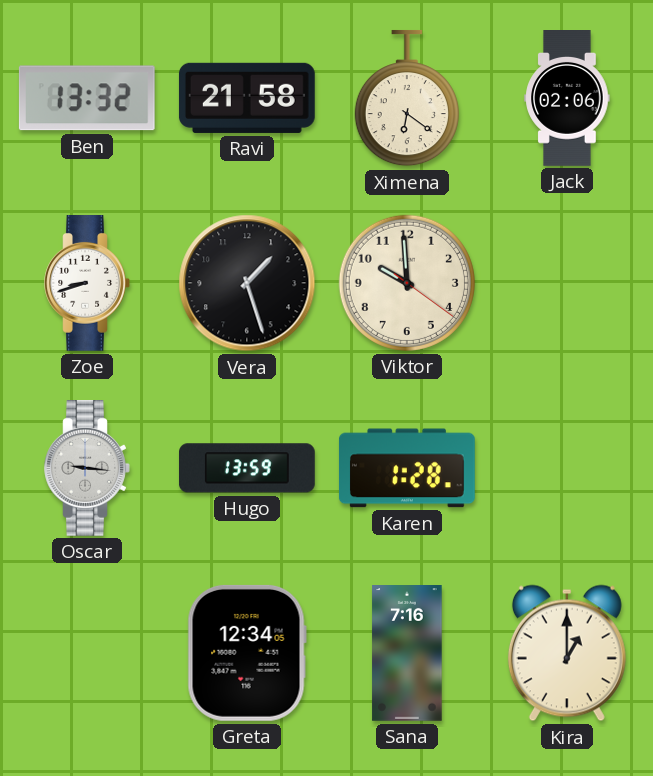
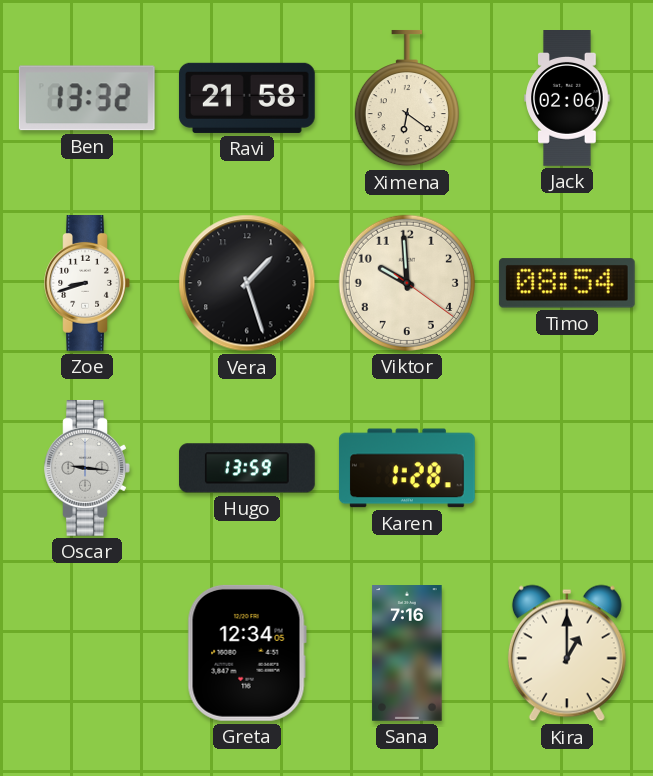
Timo: none -> 08:54
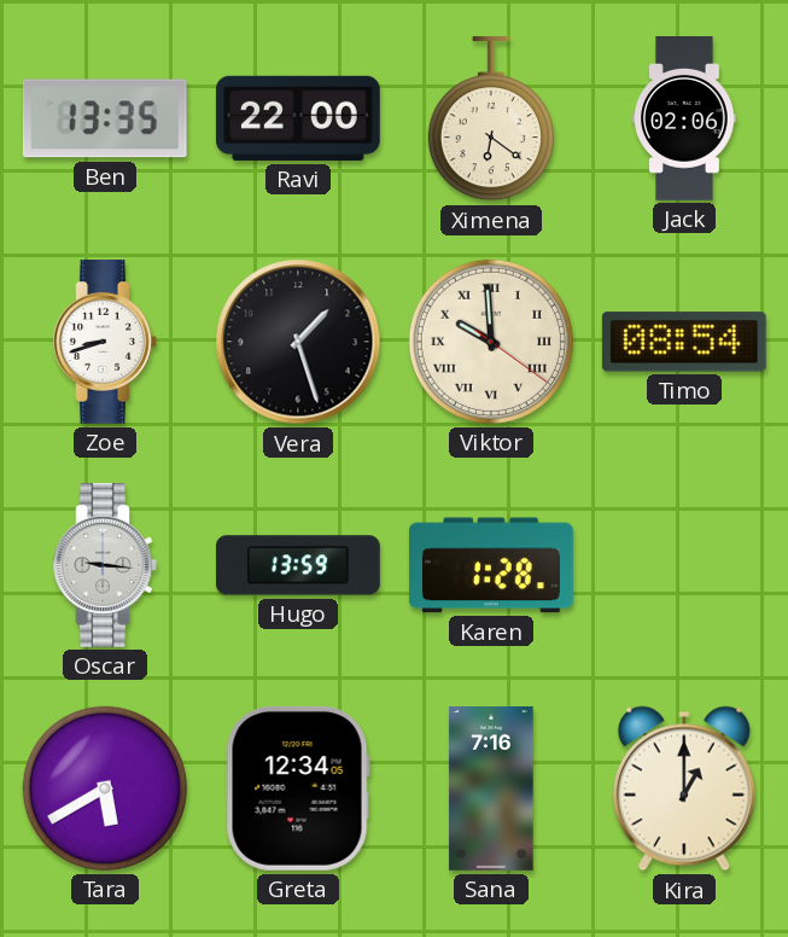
Ben: 13:32 -> 13:35
Ravi: 21:58 -> 22:00
Viktor numerals: Arabic -> Roman
Tara: none -> 5:40
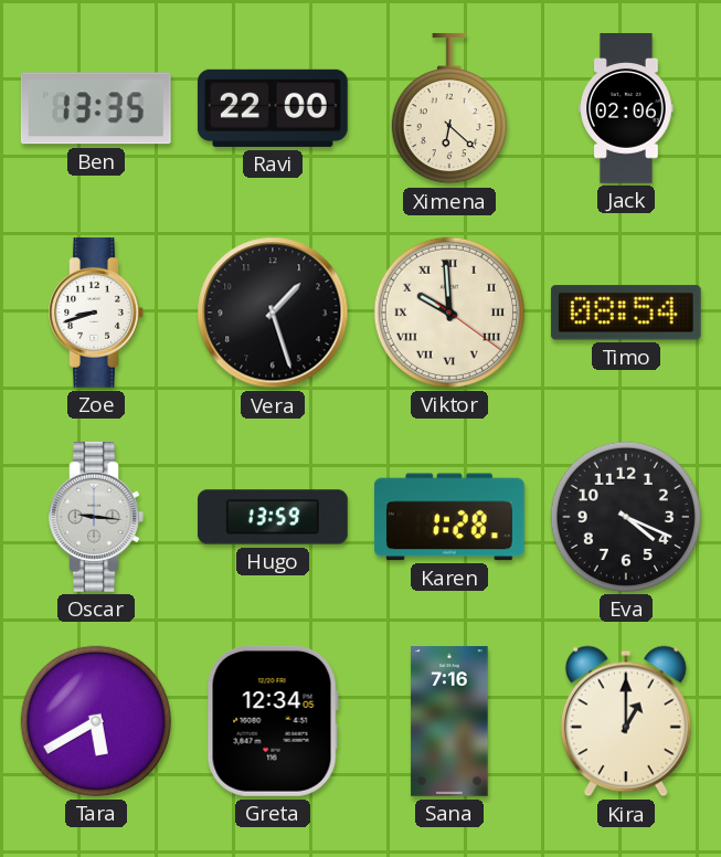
Ximena: 6:21 -> 6:22
Eva: none -> 4:19
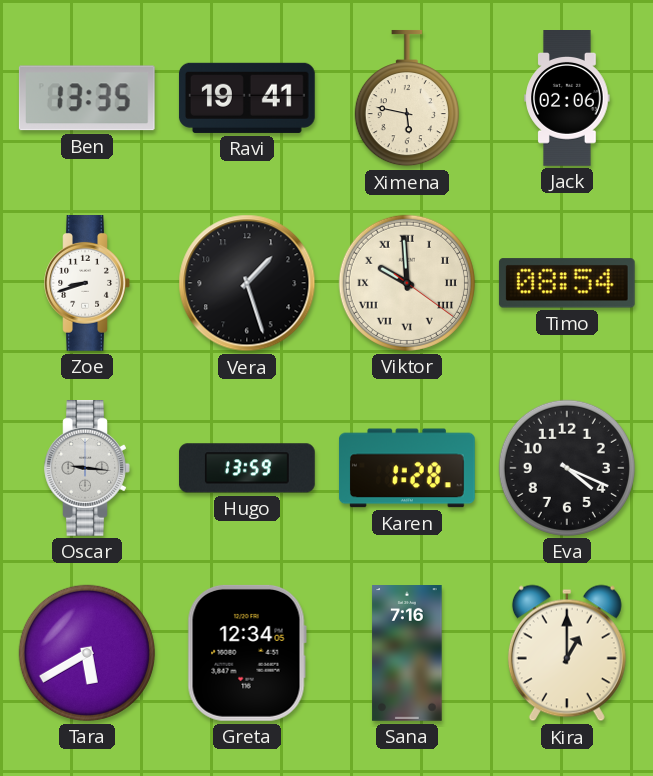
Ravi: 22:00 -> 19:41
Ximena: 6:22 -> 5:47
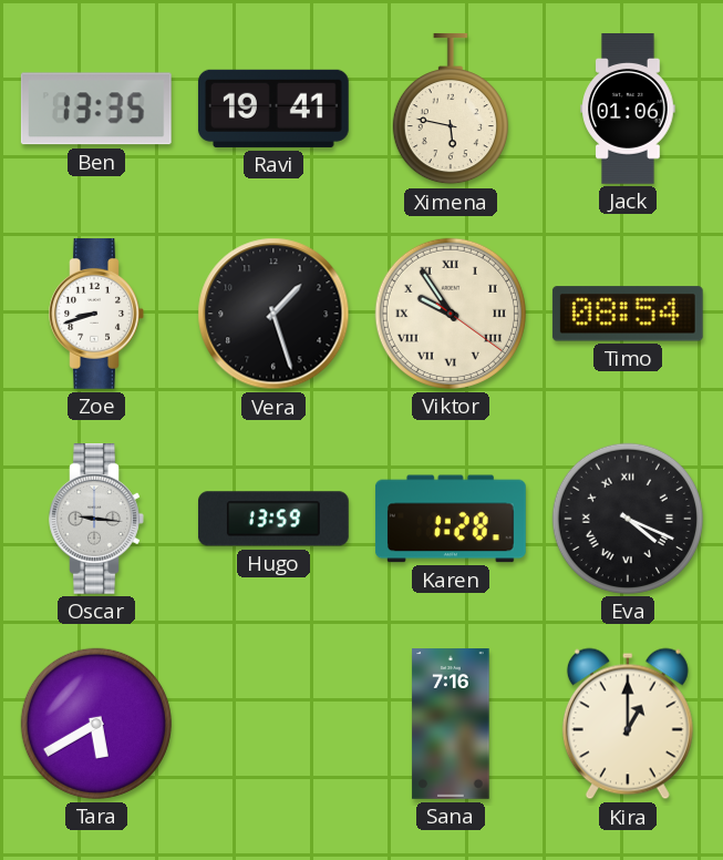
Jack: 02:06 -> 01:06
Viktor: 9:59 -> 9:54
Eva numerals: Arabic -> Roman
Greta: 12:34 -> none
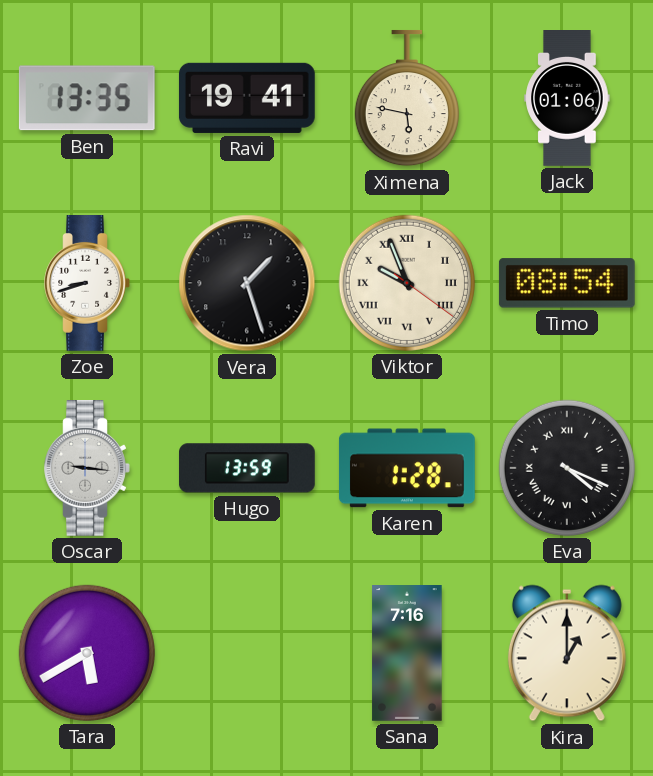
Viktor: 9:54 -> 9:56
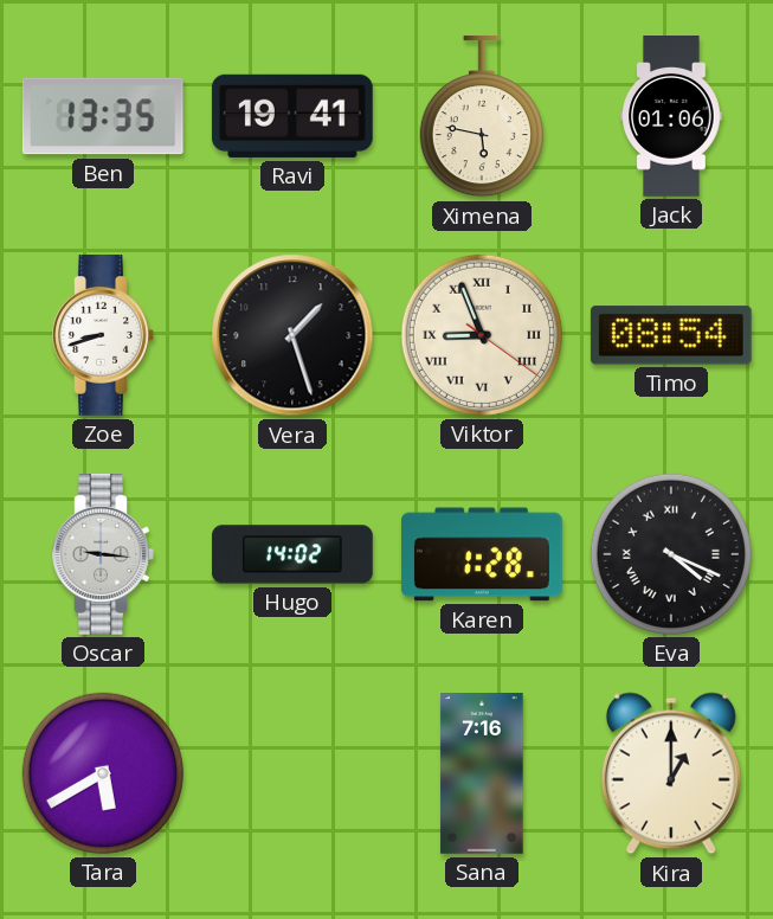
Viktor: 9:56 -> 8:56
Hugo: 13:59 -> 14:02
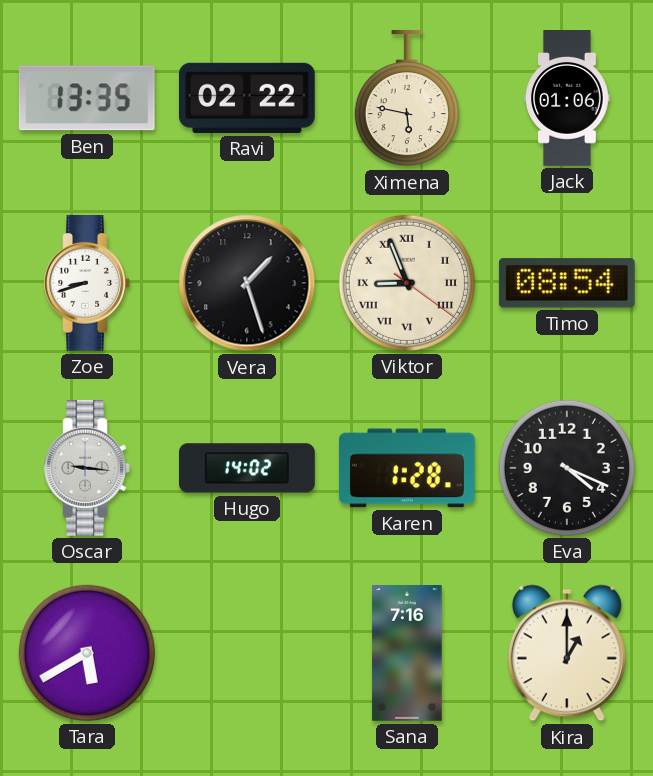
Ravi: 19:41 -> 02:22
Eva numerals: Roman -> Arabic
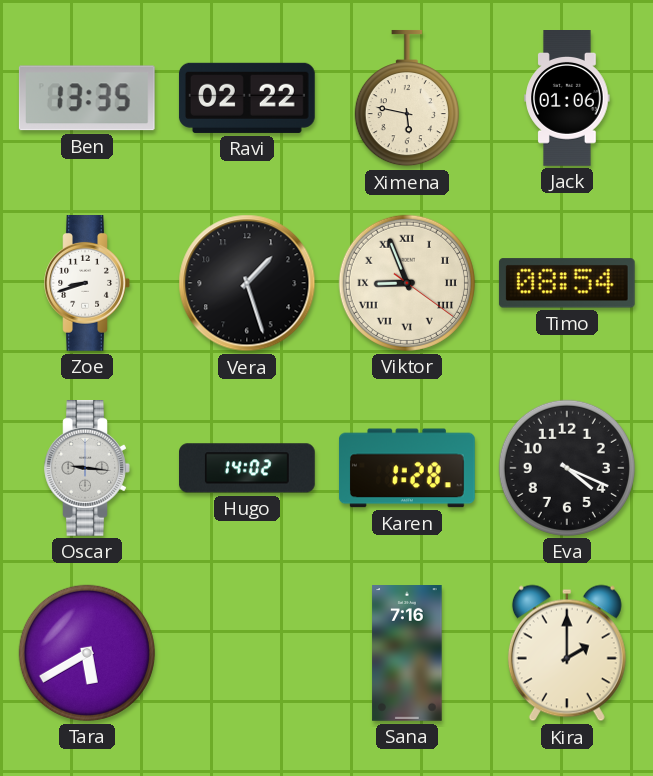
Kira: 1:00 -> 2:00
